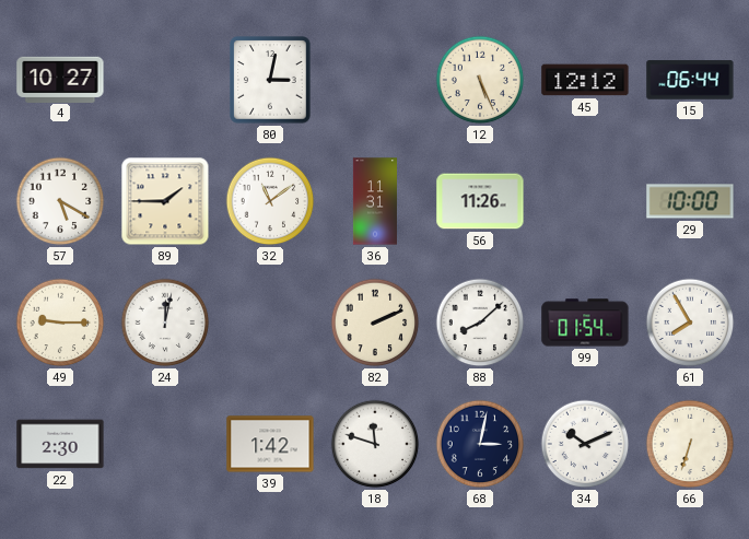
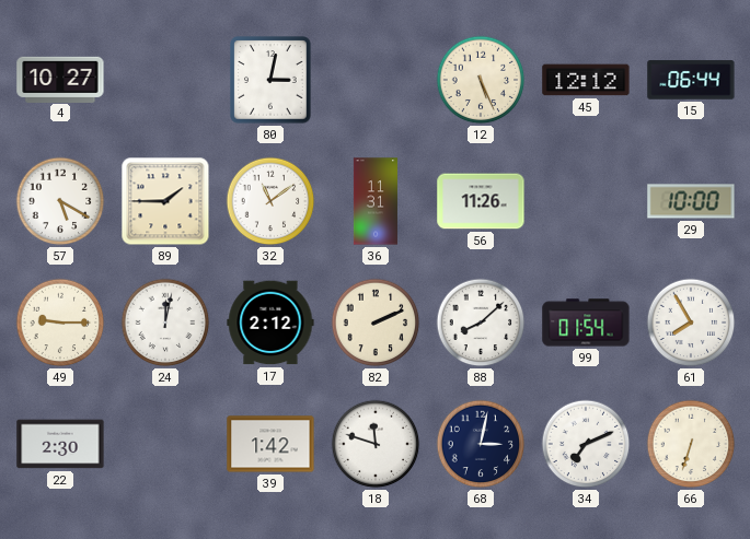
17: none -> 2:12
34: 10:11 -> 7:11
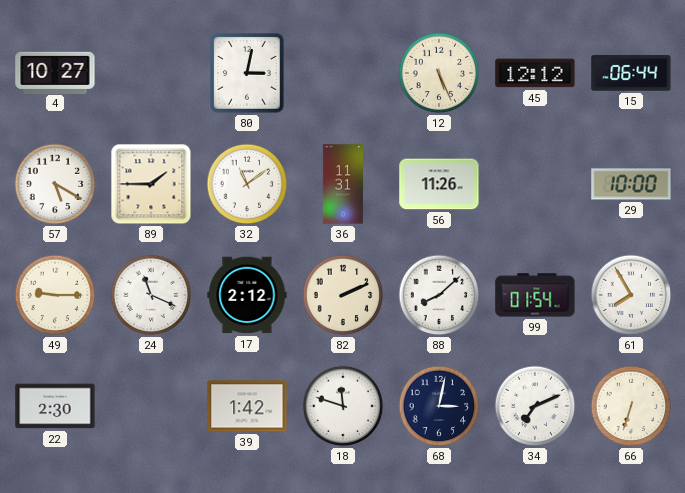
24: 12:02 -> 11:19
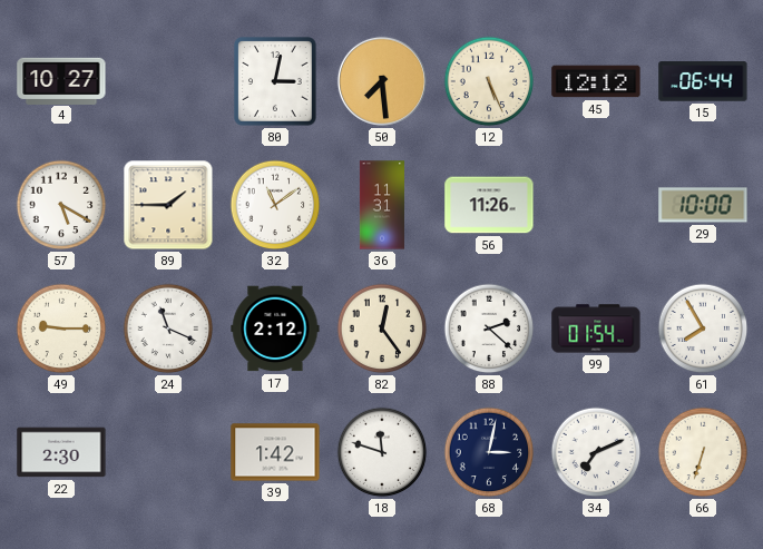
50: none -> 7:29
82: 2:11 -> 12:24
88: 8:08 -> 2:22
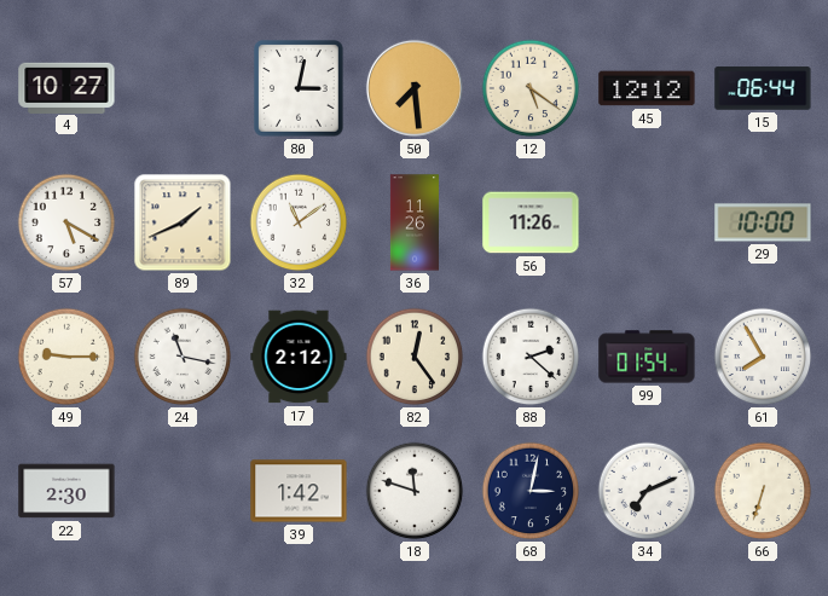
12: 5:26 -> 5:21
89: 1:45 -> 1:41
36: 11:31 -> 11:26
24: 11:19 -> 11:17
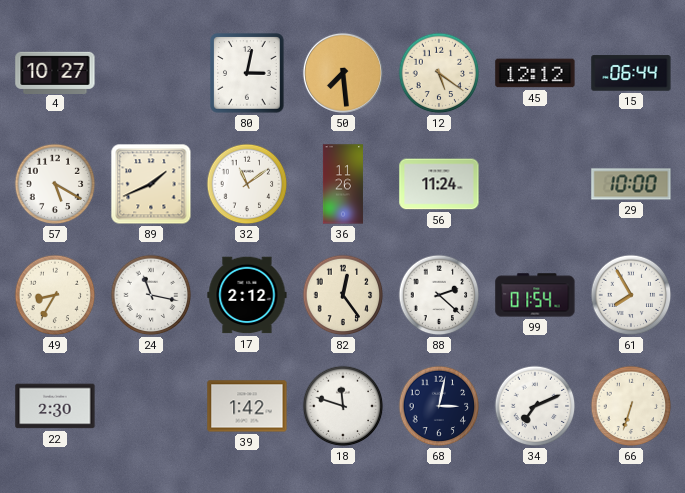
56: 11:26 -> 11:24
49: 9:15 -> 8:35
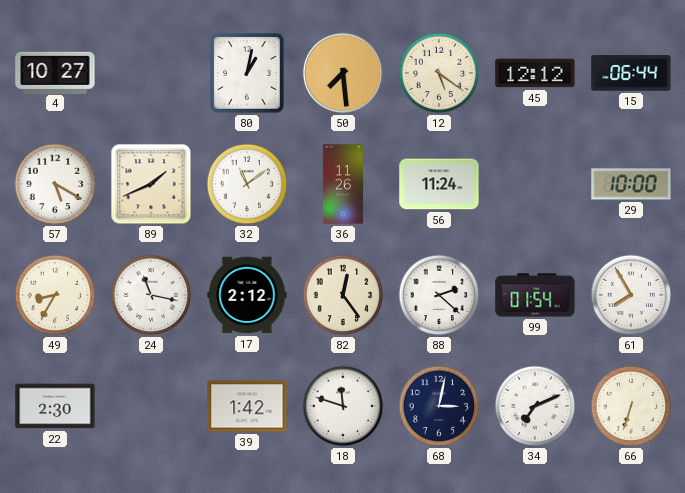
80: 3:02 -> 1:02
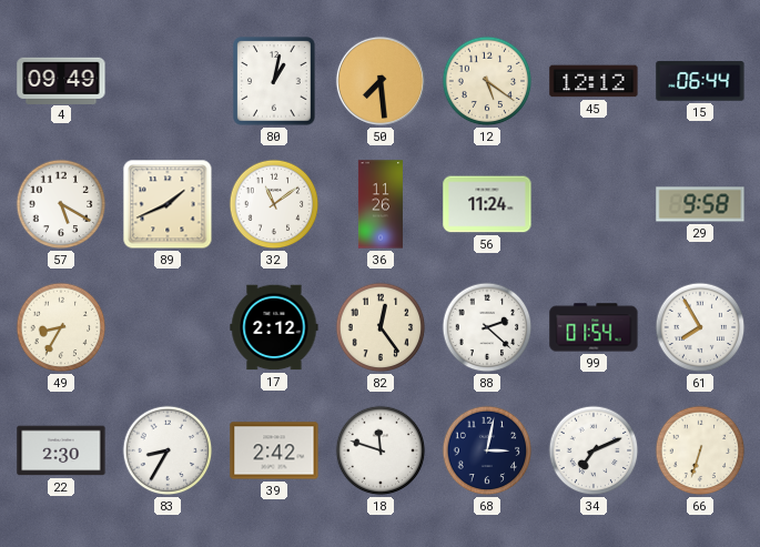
4: 10:27 -> 09:49
29: 10:00 -> 9:58
24: 11:17 -> none
83: none -> 8:35
39: 1:42 -> 2:42
